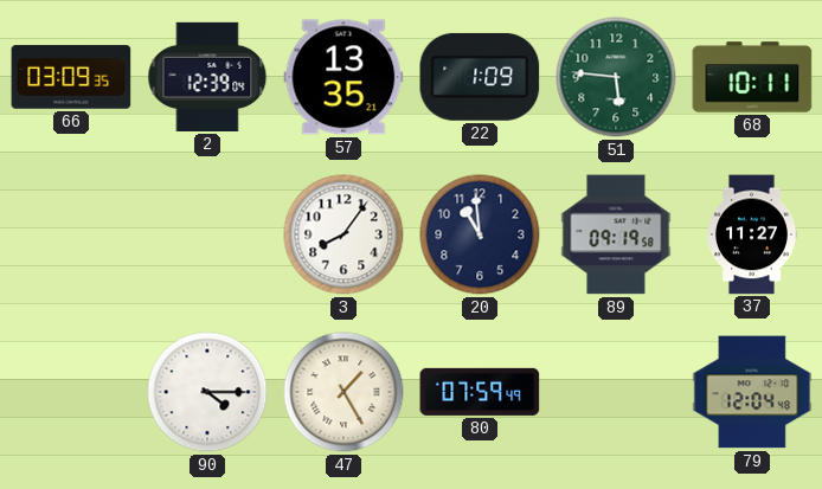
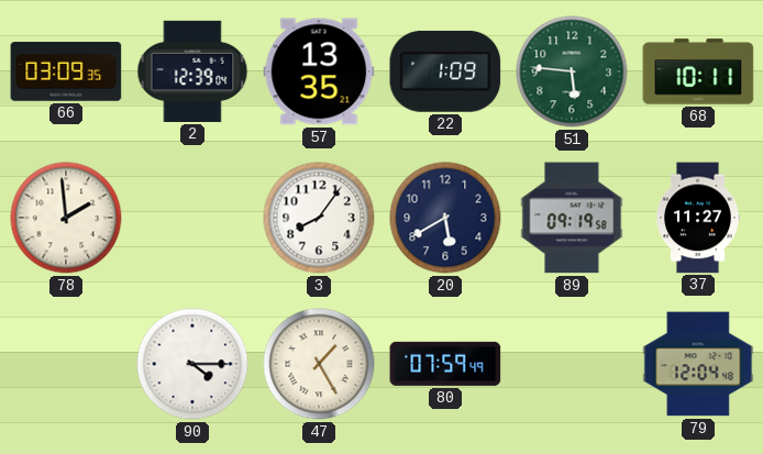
78: none -> 1:59
20: 10:59 -> 5:40
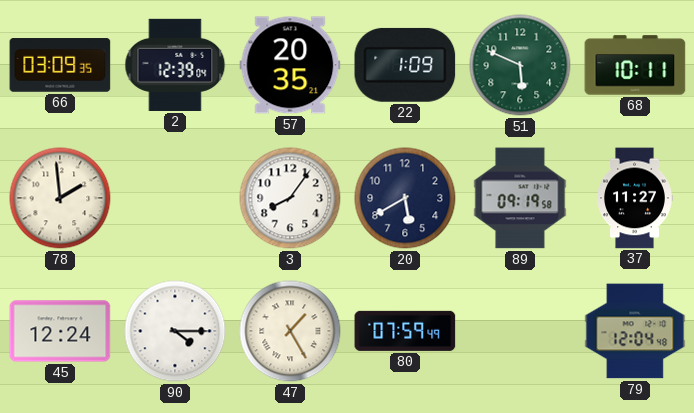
57: 13:35 -> 20:35
51: 5:46 -> 5:49
45: none -> 12:24
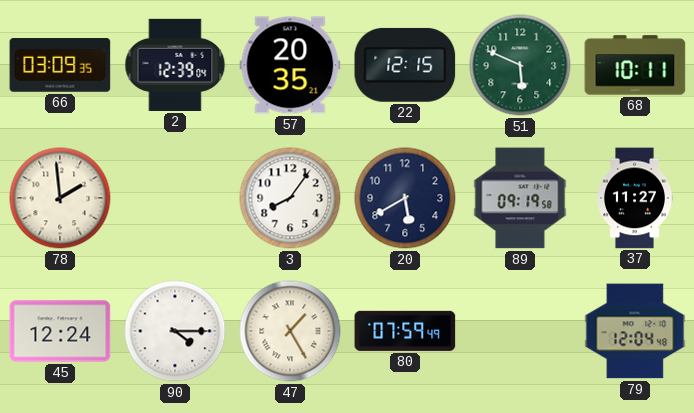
22: 1:09 -> 12:15
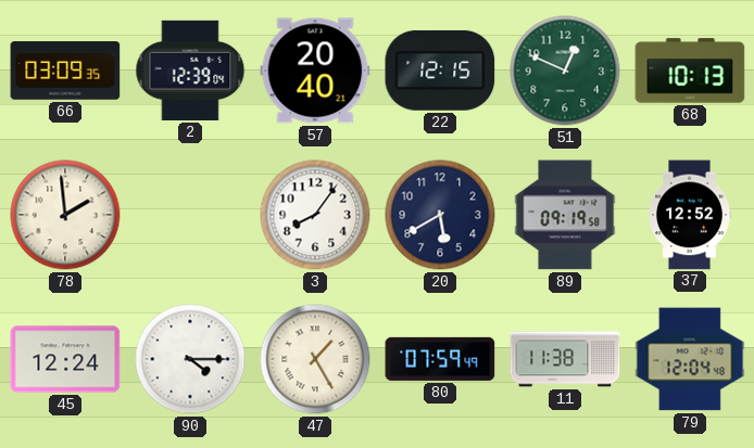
57: 20:35 -> 20:40
51: 5:49 -> 12:49
68: 10:11 -> 10:13
37: 11:27 -> 12:52
11: none -> 11:38
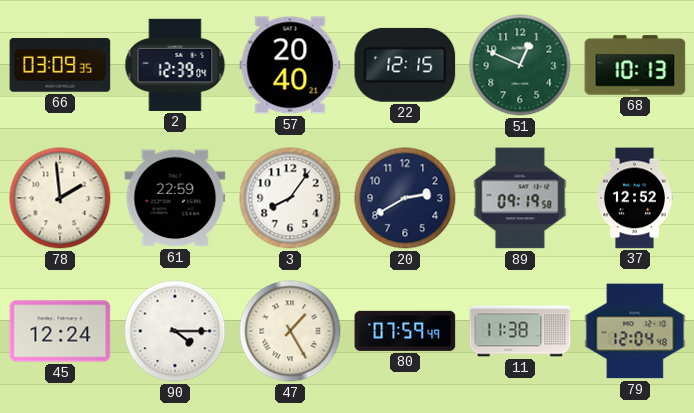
61: none -> 22:59
20: 5:40 -> 2:40
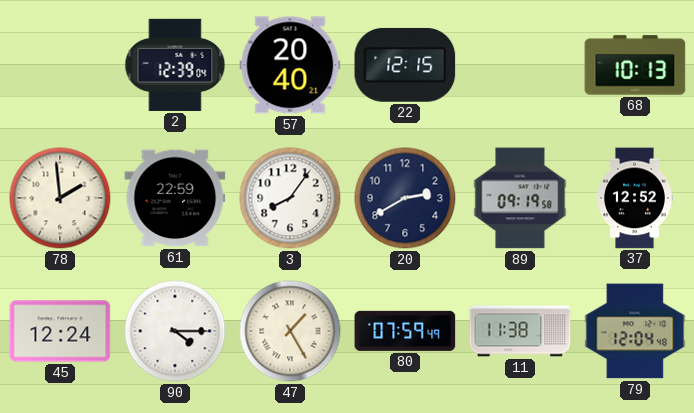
66: 03:09 -> none
51: 12:49 -> none
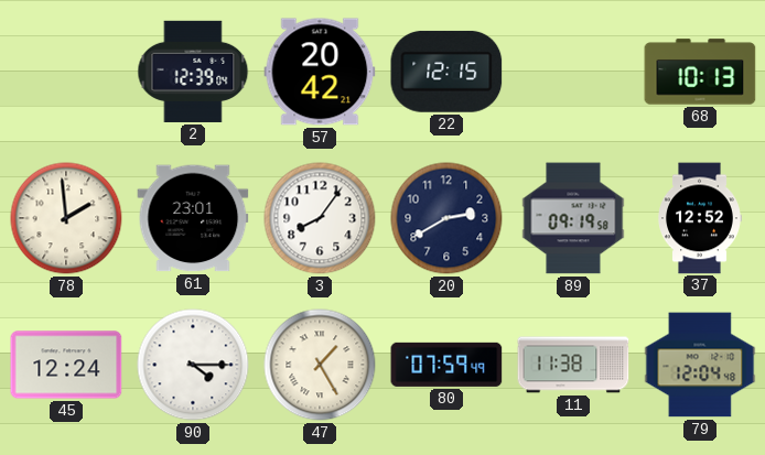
57: 20:40 -> 20:42
61: 22:59 -> 23:01
